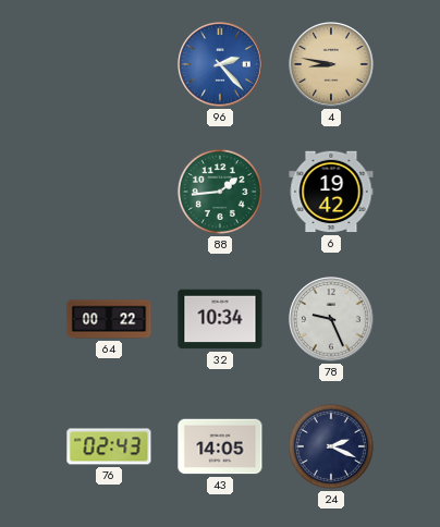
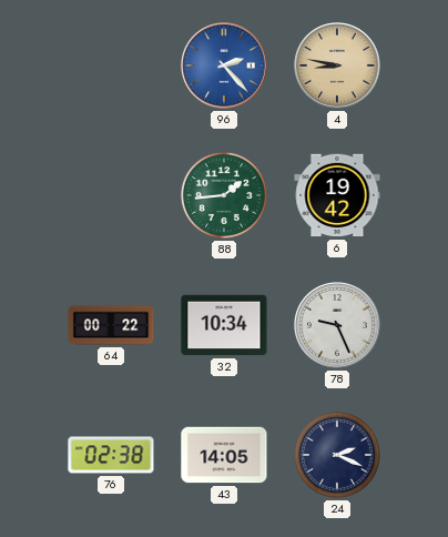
76: 02:43 -> 02:38
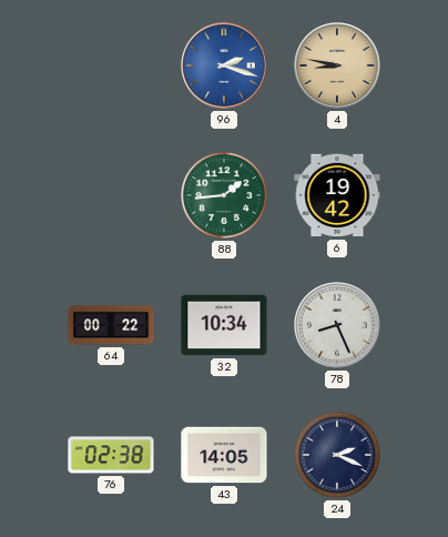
96: 2:23 -> 2:18
78: 9:26 -> 8:26
